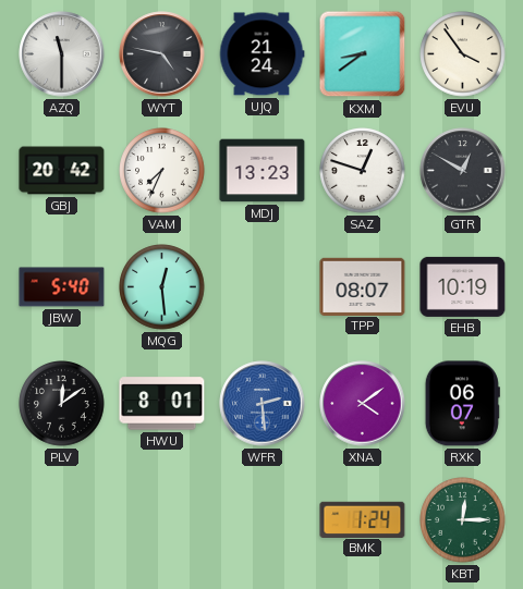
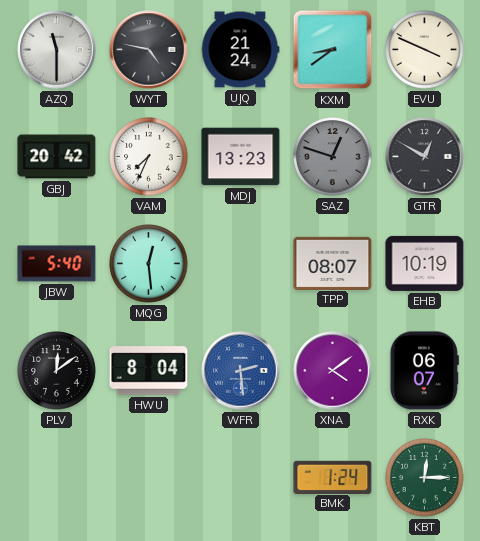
EVU: 3:54 -> 3:49
SAZ dial: white -> grey
HWU: 8:01 -> 8:04
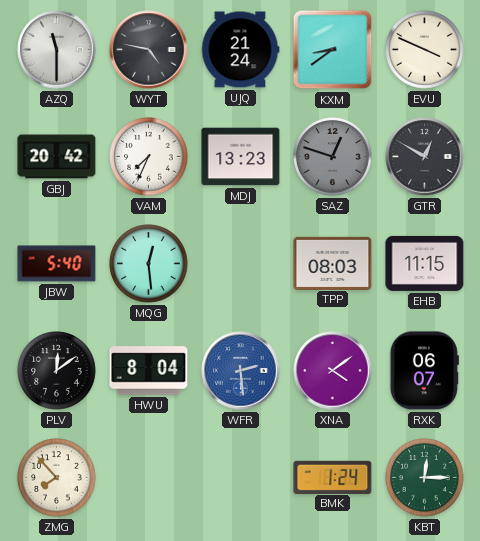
TPP: 08:07 -> 08:03
EHB: 10:19 -> 11:15
ZMG: none -> 7:53
